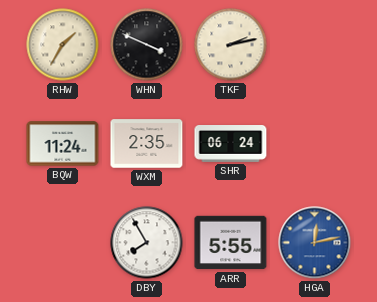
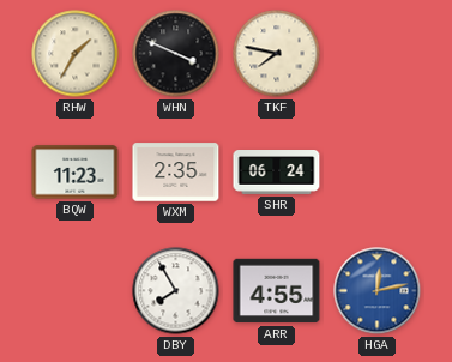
TKF: 2:13 -> 7:47
BQW: 11:24 -> 11:23
ARR: 5:55 -> 4:55
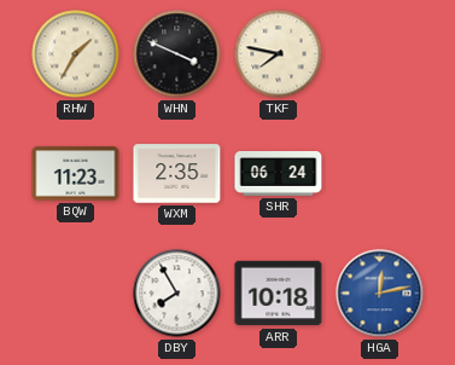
ARR: 4:55 -> 10:18
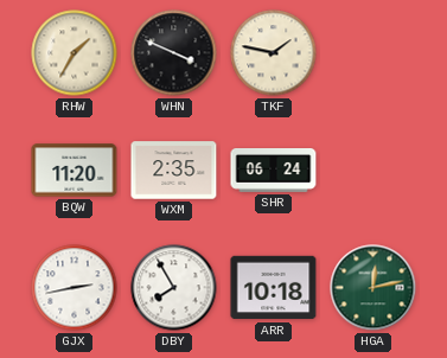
TKF: 7:47 -> 1:47
BQW: 11:23 -> 11:20
GJX: none -> 2:43
HGA dial: blue -> green
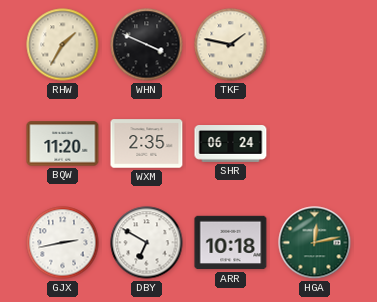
DBY: 7:55 -> 6:50
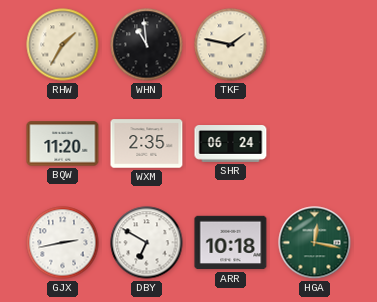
WHN: 3:49 -> 10:59
HGA: 12:13 -> 12:17
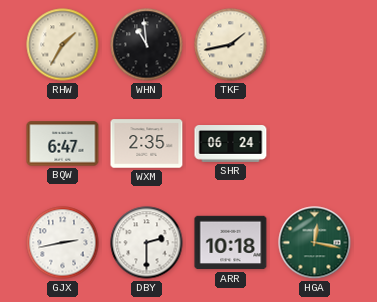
TKF: 1:47 -> 1:43
BQW: 11:20 -> 6:47
DBY: 6:50 -> 2:30
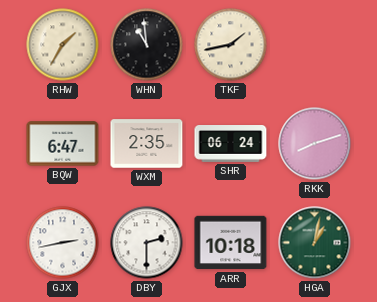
RKK: none -> 8:12
HGA: 12:17 -> 1:02
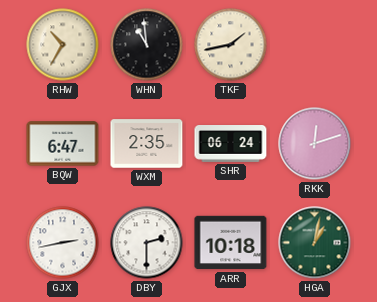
RHW: 1:35 -> 10:35
RKK: 8:12 -> 12:12
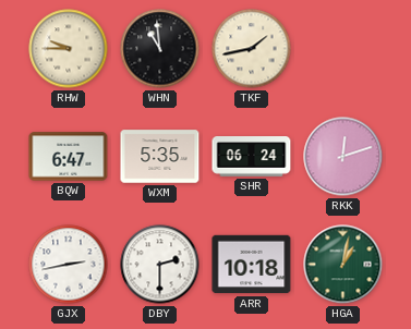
RHW: 10:35 -> 9:45
WXM: 2:35 -> 5:35
